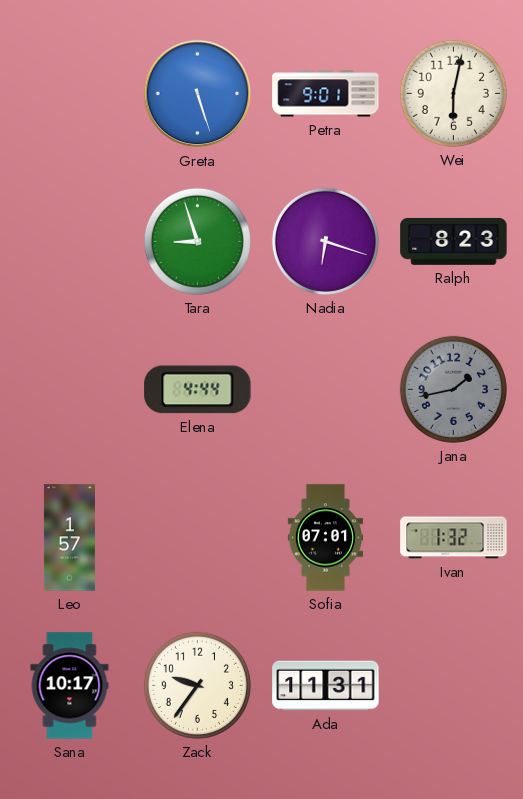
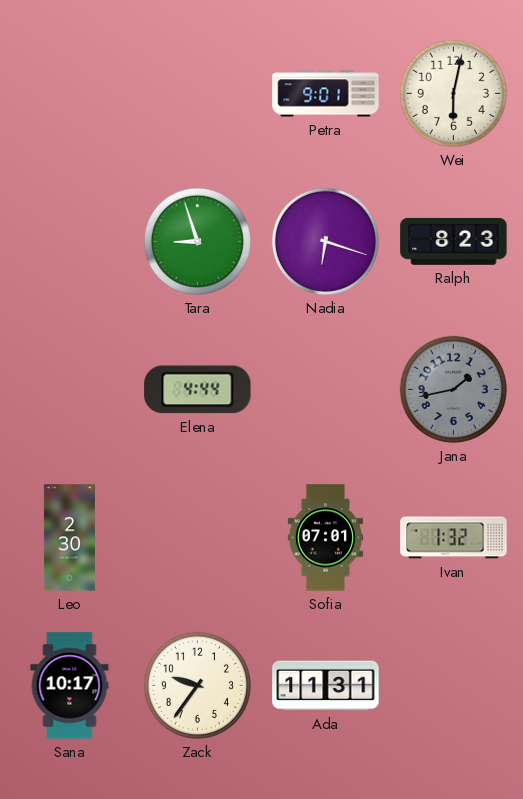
Greta: 5:27 -> none
Leo: 1:57 -> 2:30
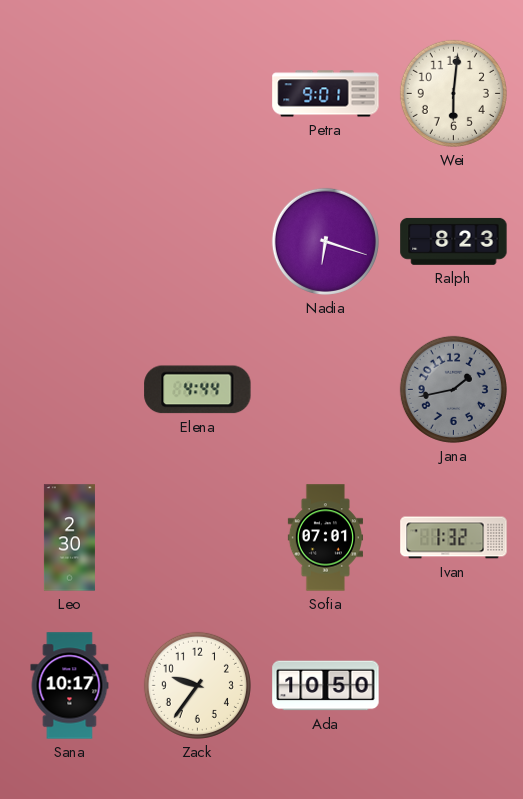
Wei: 6:02 -> 6:01
Tara: 8:57 -> none
Ada: 11:31 -> 10:50
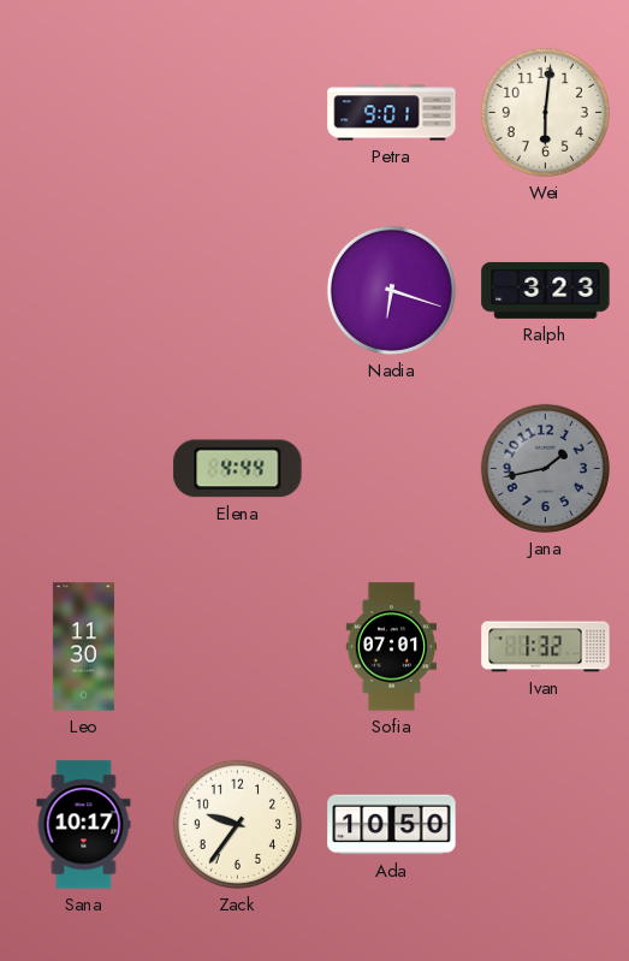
Ralph: 8:23 -> 3:23
Leo: 2:30 -> 11:30
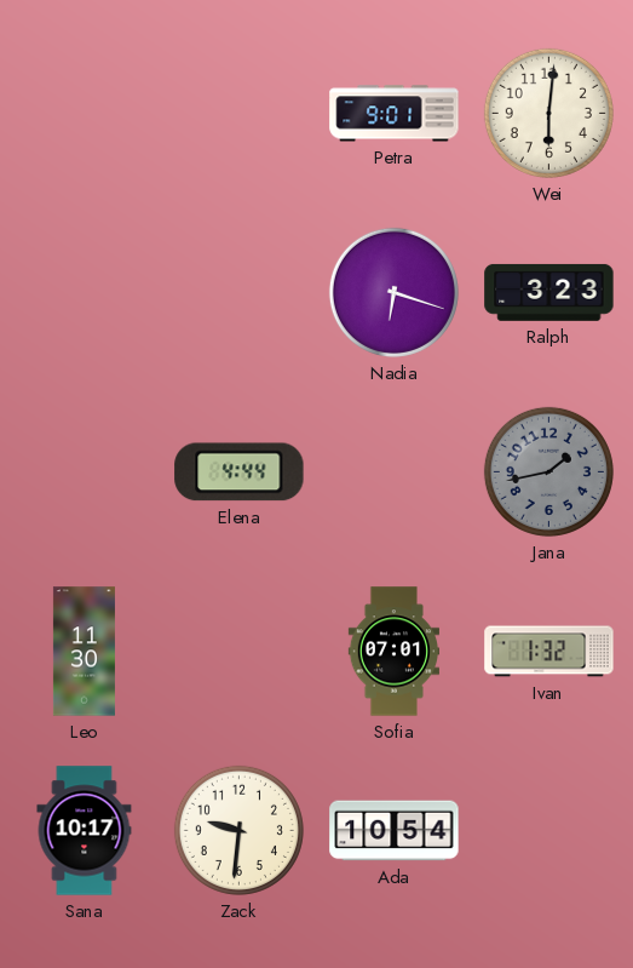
Zack: 9:36 -> 9:31
Ada: 10:50 -> 10:54
